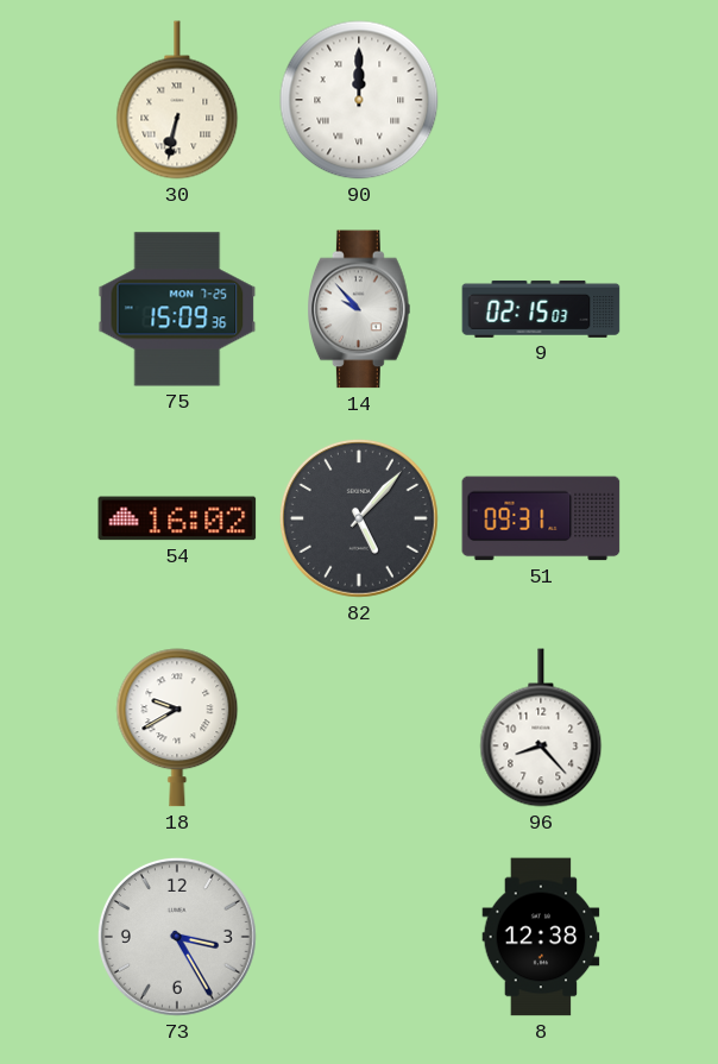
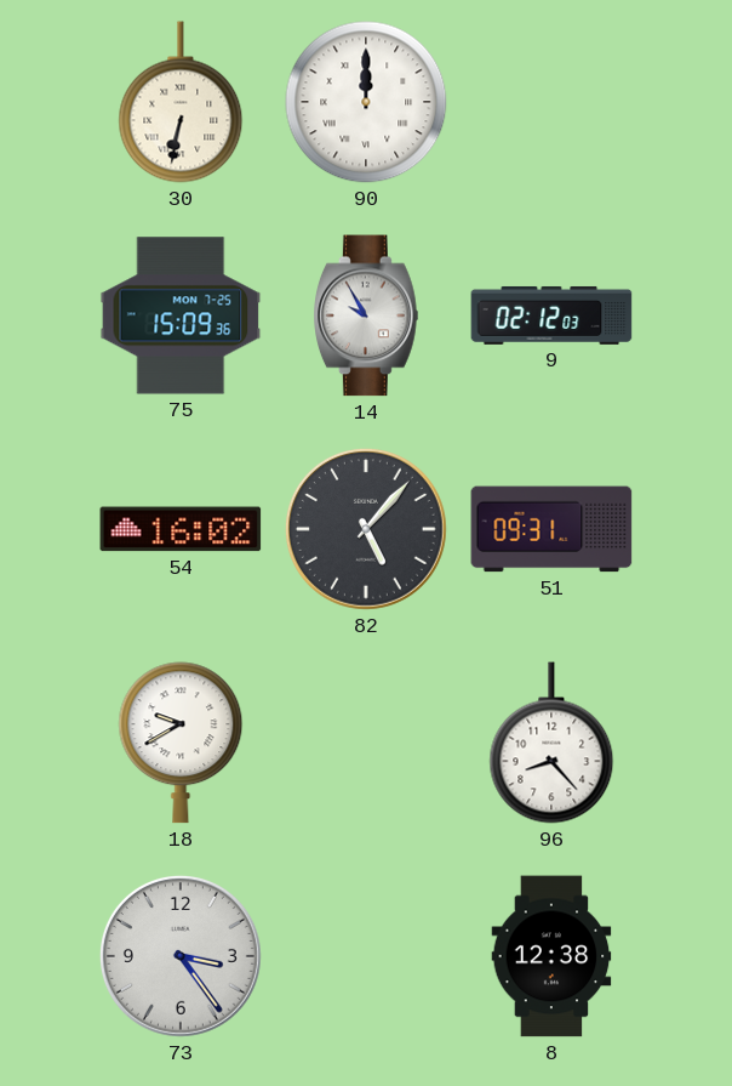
14: 9:53 -> 9:55
9: 02:15 -> 02:12
73: 3:25 -> 3:24
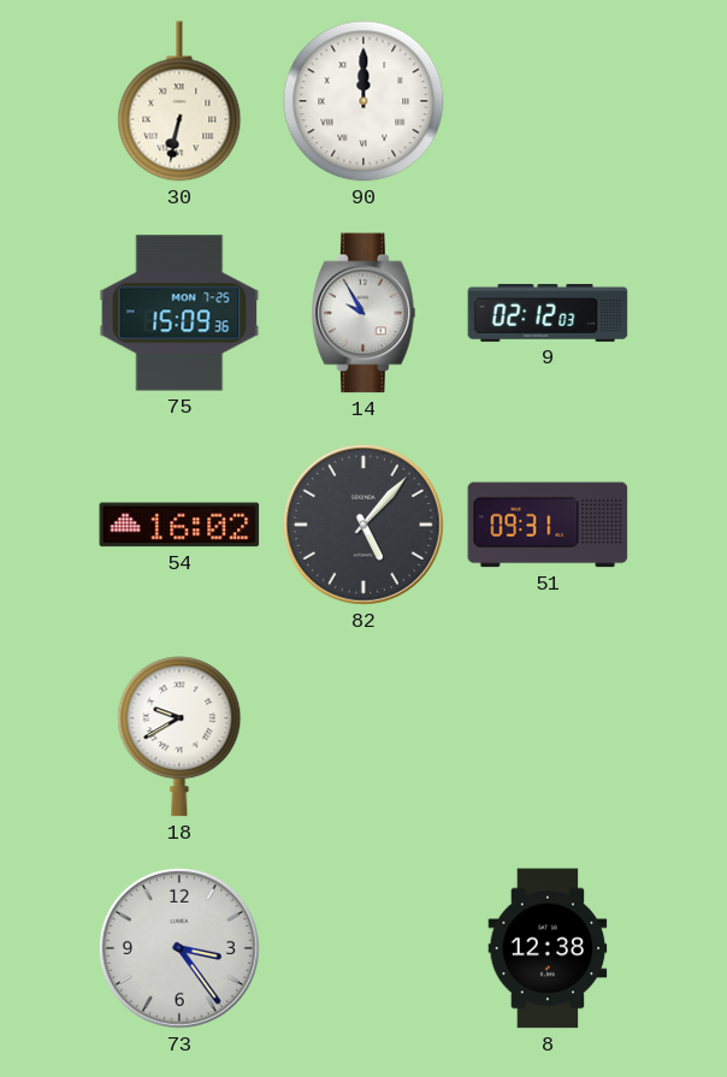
96: 8:23 -> none
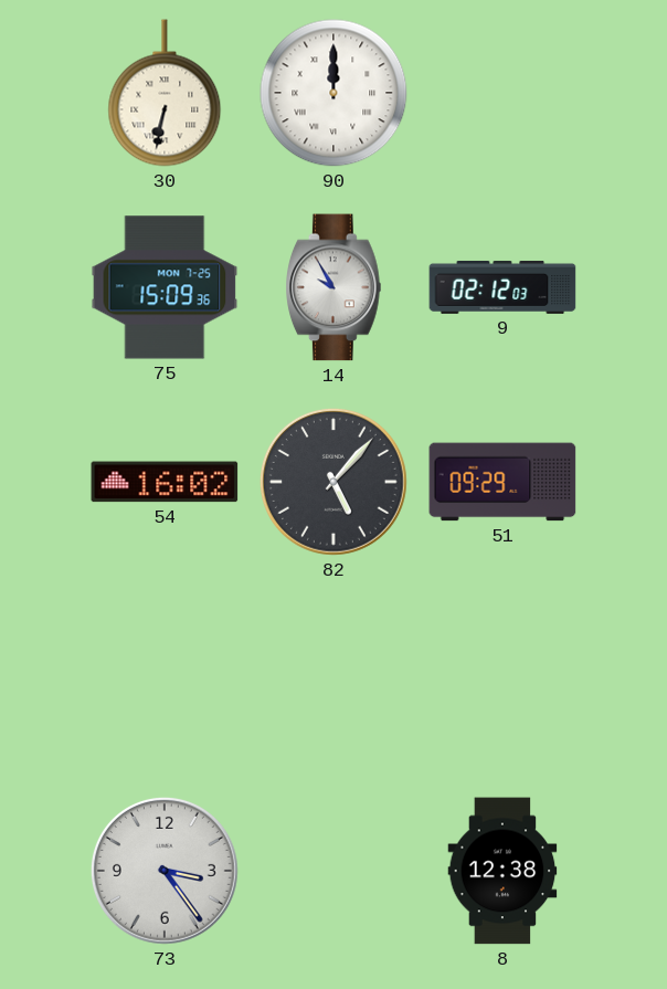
51: 09:31 -> 09:29
18: 9:40 -> none
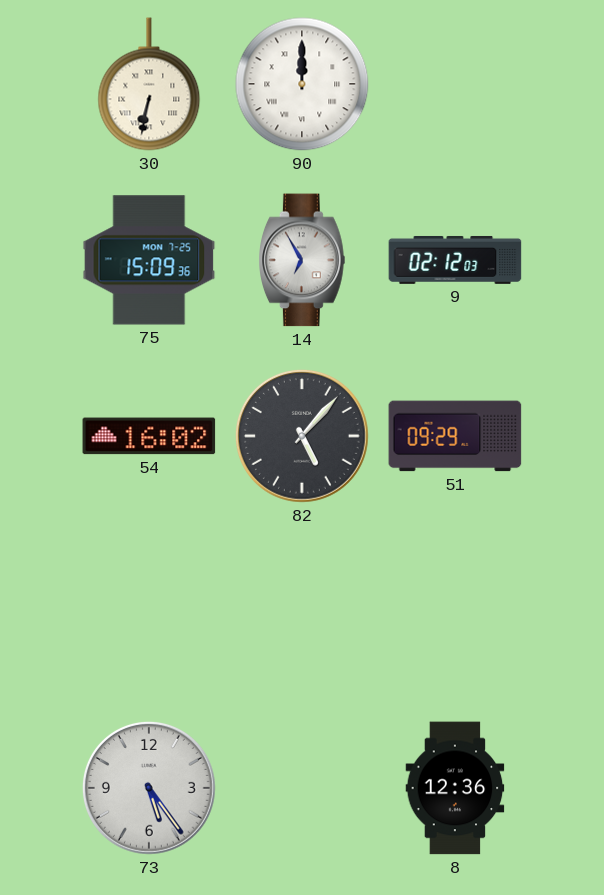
14: 9:55 -> 6:55
73: 3:24 -> 5:24
8: 12:38 -> 12:36
